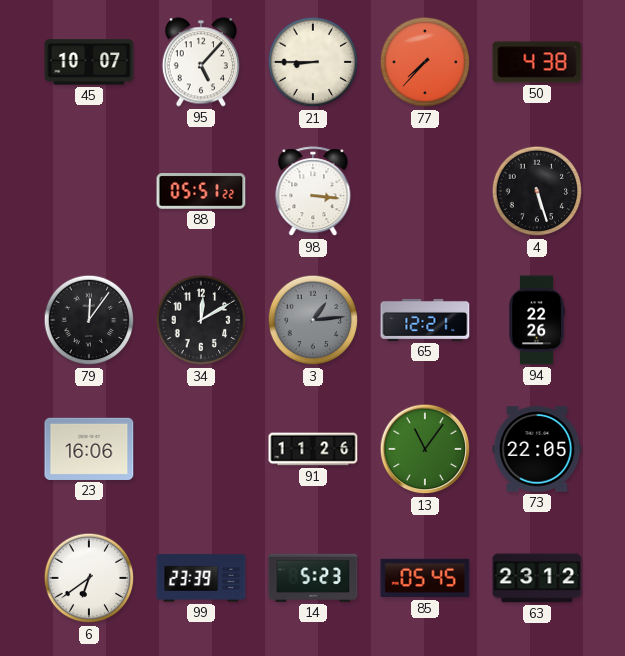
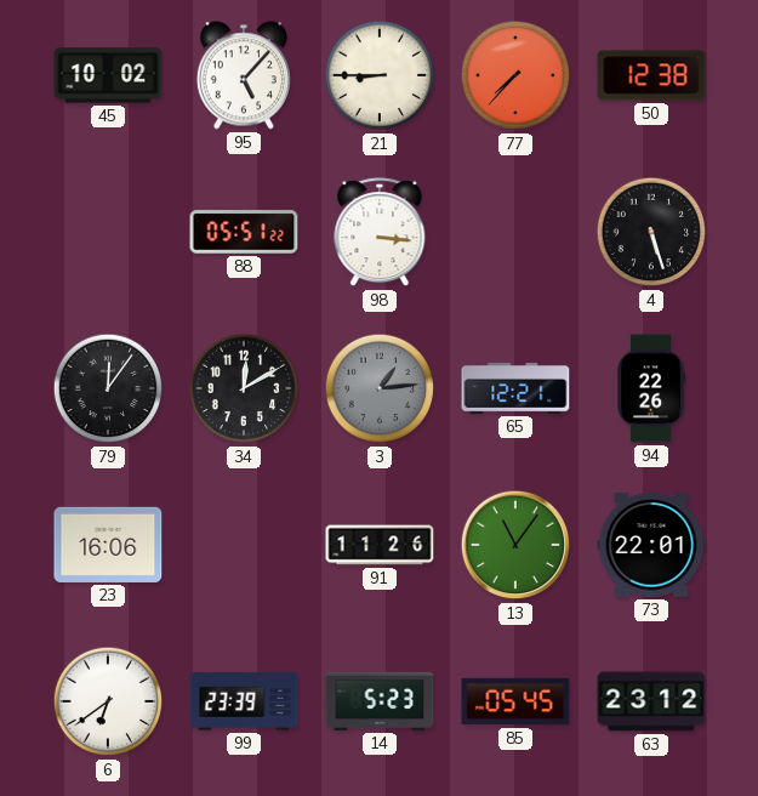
45: 10:07 -> 10:02
50: 4:38 -> 12:38
73: 22:05 -> 22:01
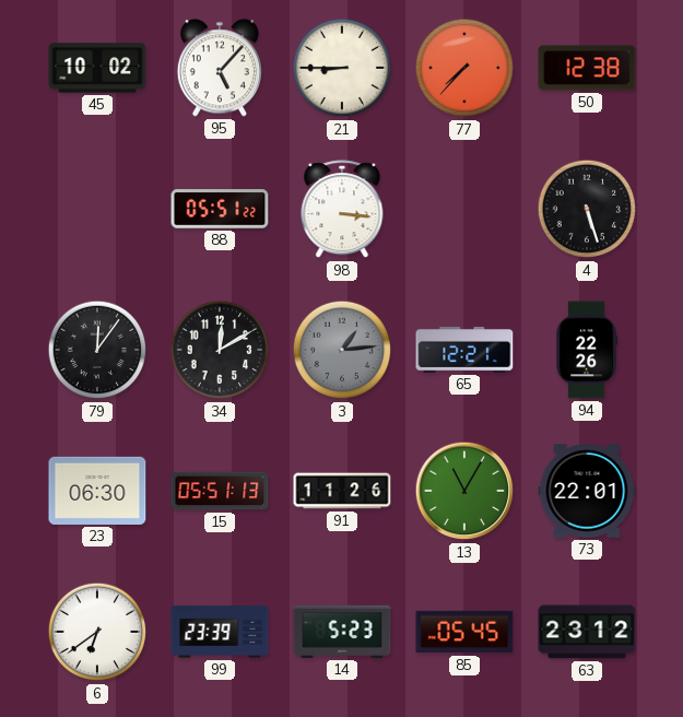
23: 16:06 -> 06:30
15: none -> 05:51
13: 11:06 -> 11:05
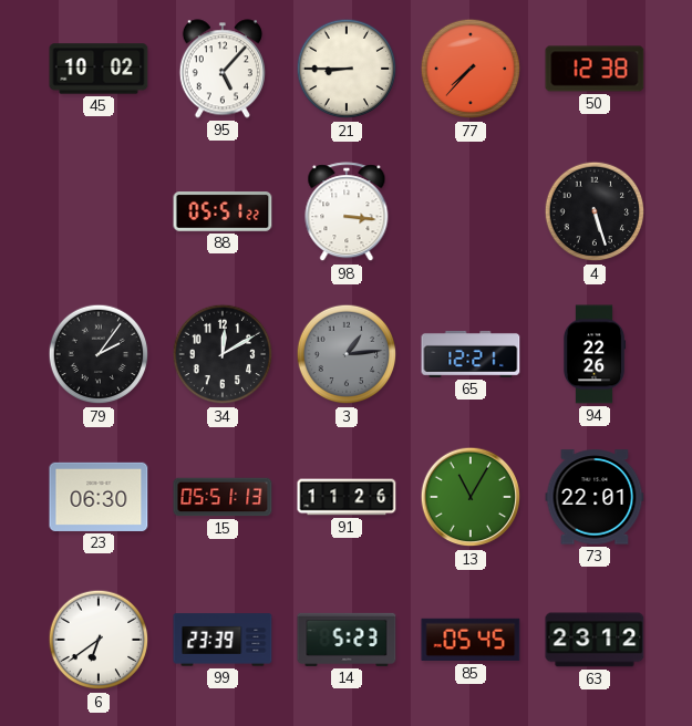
79: 12:06 -> 2:06
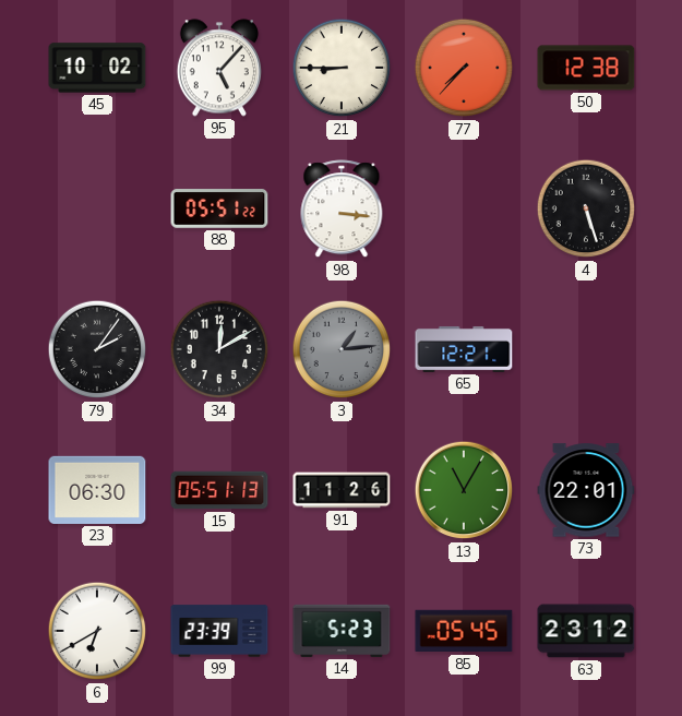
94: 22:26 -> none
6: 6:39 -> 6:40
